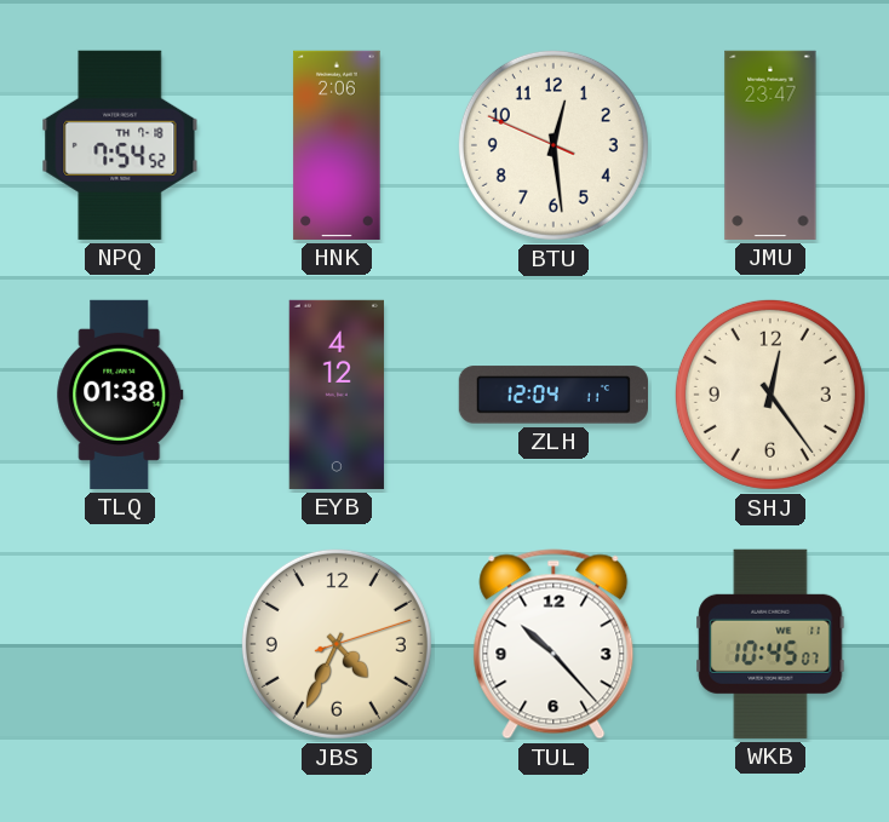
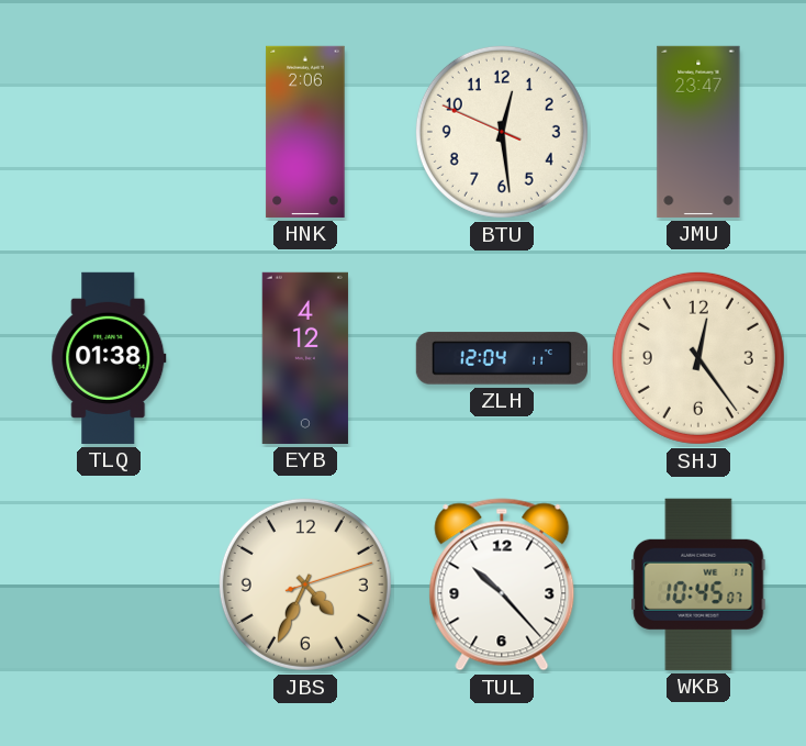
NPQ: 7:54 -> none
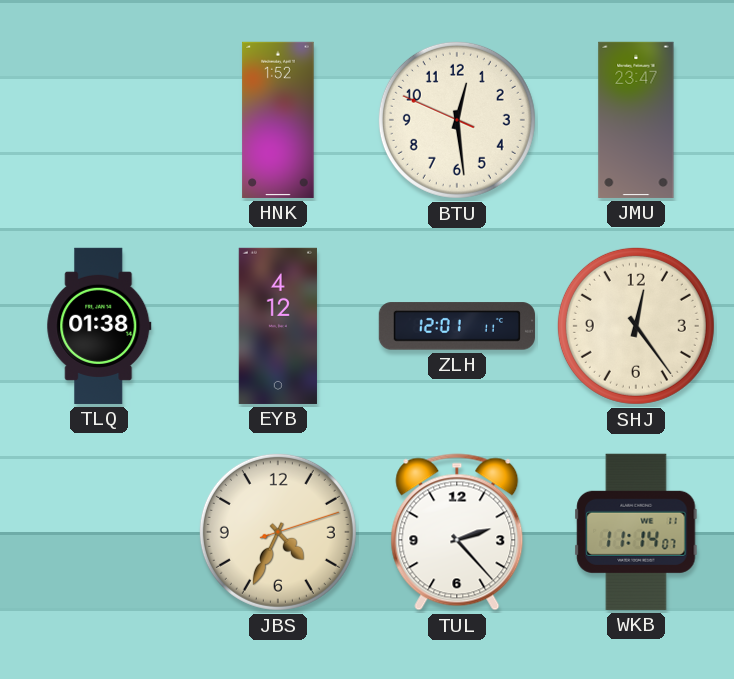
HNK: 2:06 -> 1:52
ZLH: 12:04 -> 12:01
TUL: 10:23 -> 2:23
WKB: 10:45 -> 11:14
